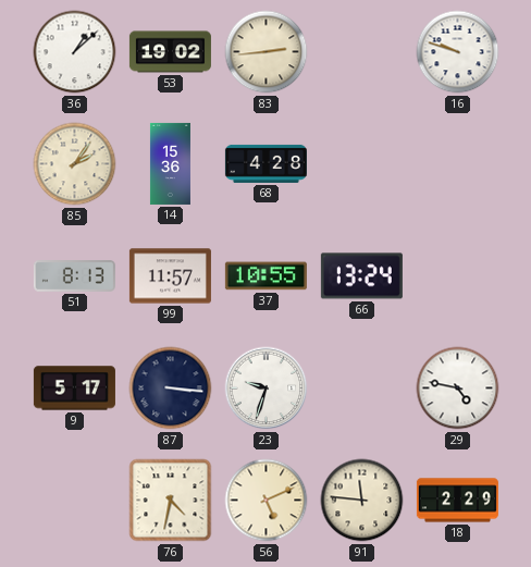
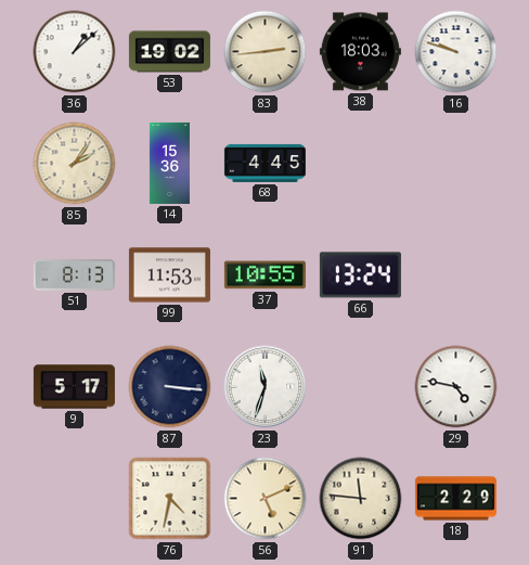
38: none -> 18:03
68: 4:28 -> 4:45
99: 11:57 -> 11:53
23: 9:33 -> 11:33
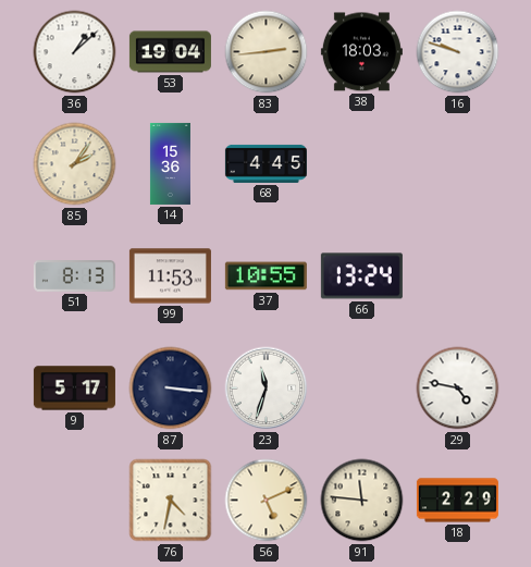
53: 19:02 -> 19:04
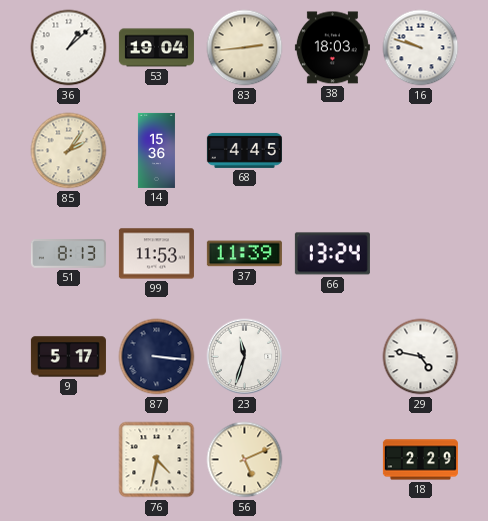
37: 10:55 -> 11:39
91: 11:46 -> none
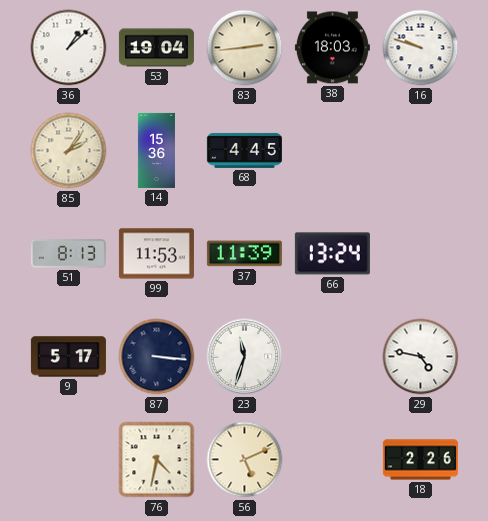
18: 2:29 -> 2:26
